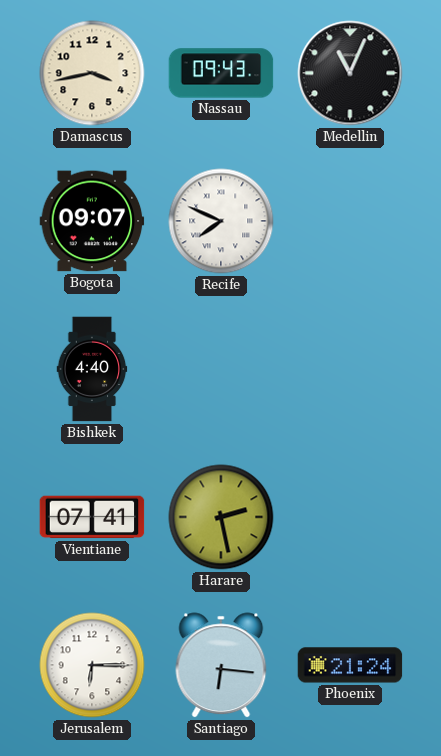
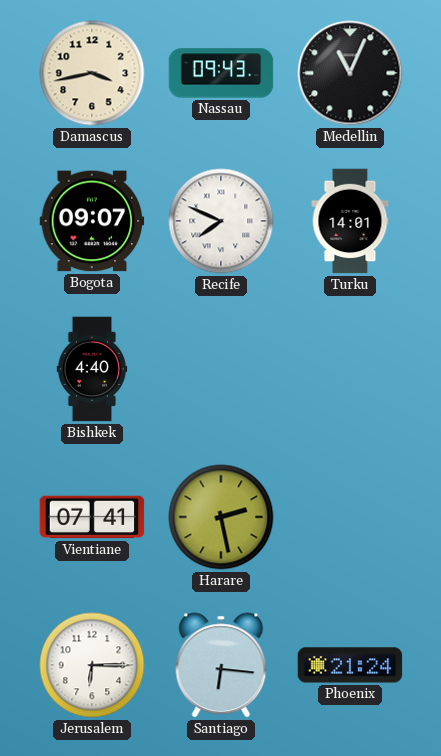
Turku: none -> 14:01
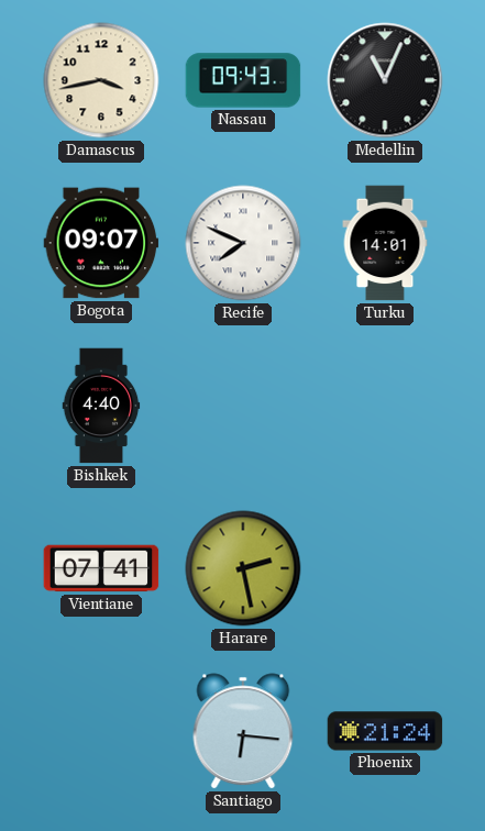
Jerusalem: 6:15 -> none
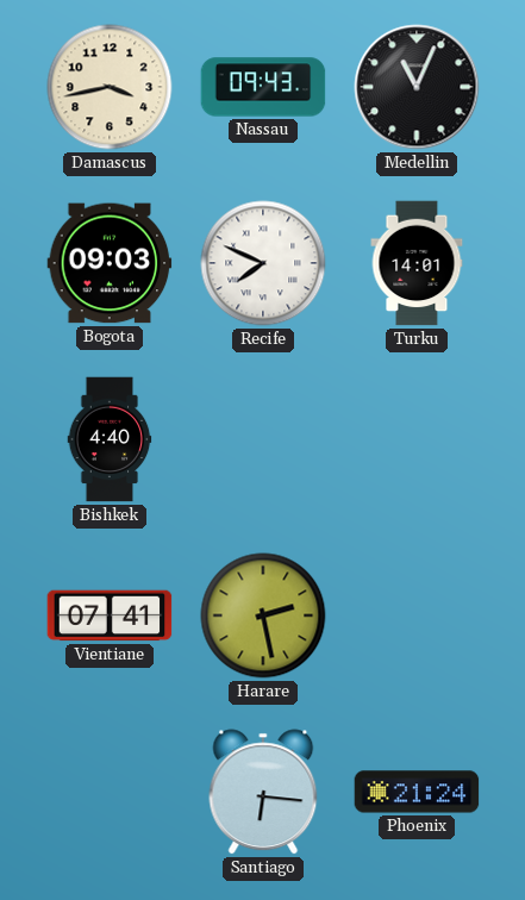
Bogota: 09:07 -> 09:03
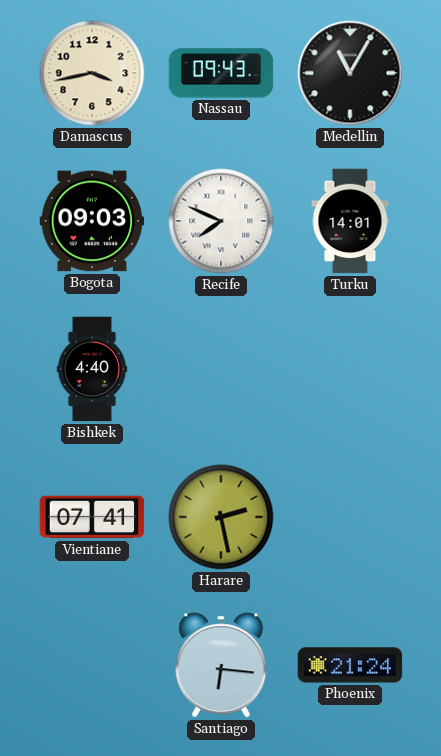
Medellin: 11:04 -> 11:05
